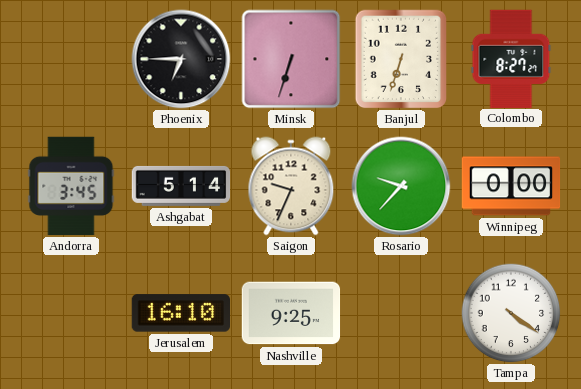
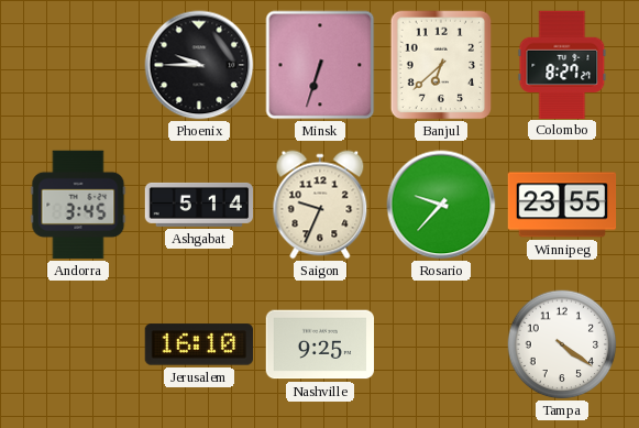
Phoenix: 6:45 -> 9:45
Banjul: 6:33 -> 6:38
Winnipeg: 0:00 -> 23:55
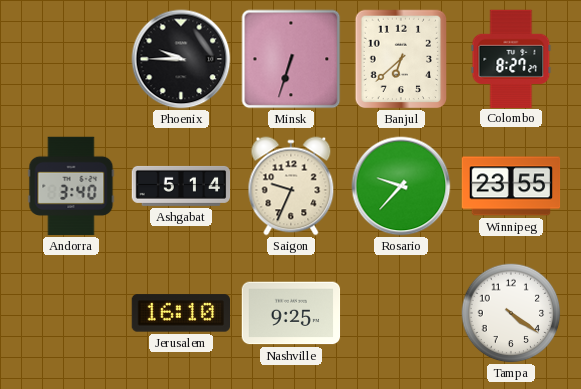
Andorra: 3:45 -> 3:40
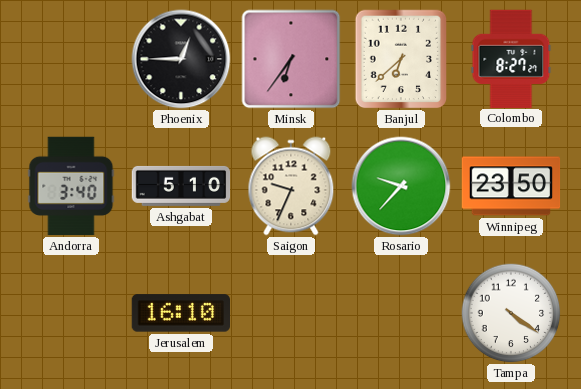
Phoenix: 9:45 -> 12:45
Minsk: 6:33 -> 6:36
Ashgabat: 5:14 -> 5:10
Winnipeg: 23:55 -> 23:50
Nashville: 9:25 -> none
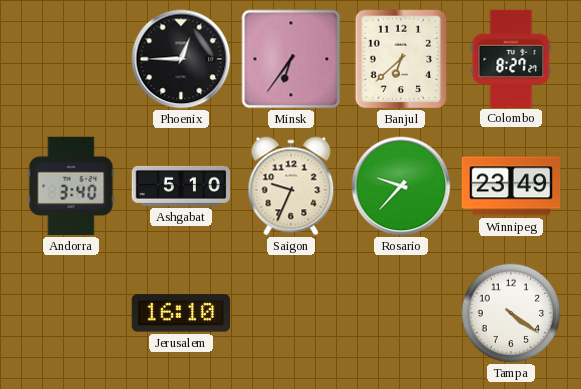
Winnipeg: 23:50 -> 23:49
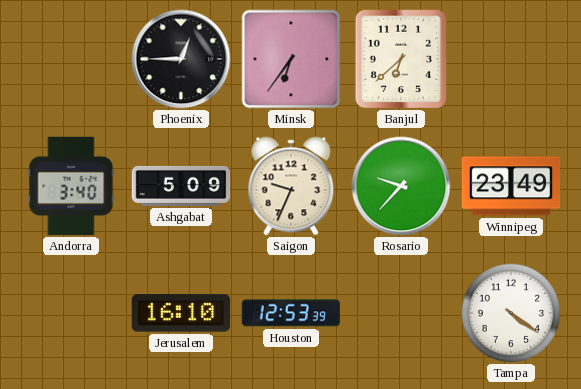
Colombo: 8:27 -> none
Ashgabat: 5:10 -> 5:09
Houston: none -> 12:53
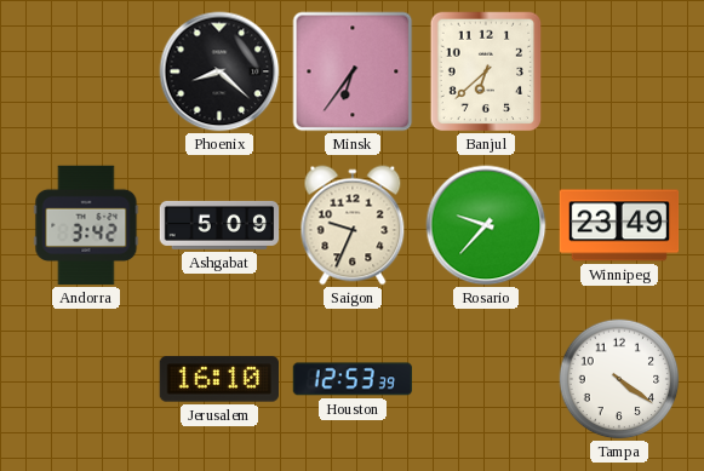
Phoenix: 12:45 -> 8:22
Andorra: 3:40 -> 3:42
